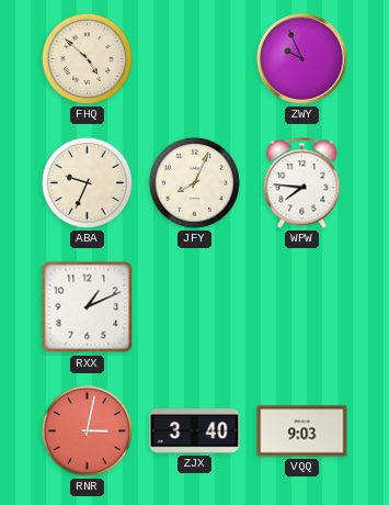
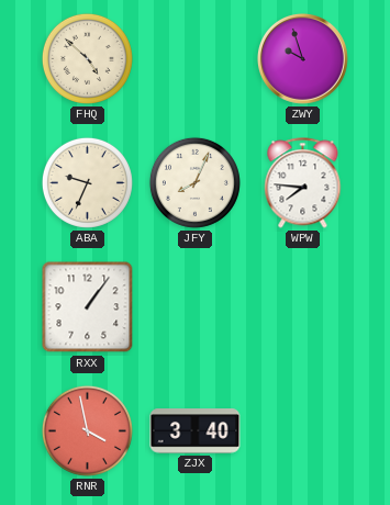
ZWY: 9:56 -> 9:57
RXX: 1:11 -> 1:06
RNR: 3:02 -> 3:58
VQQ: 9:03 -> none
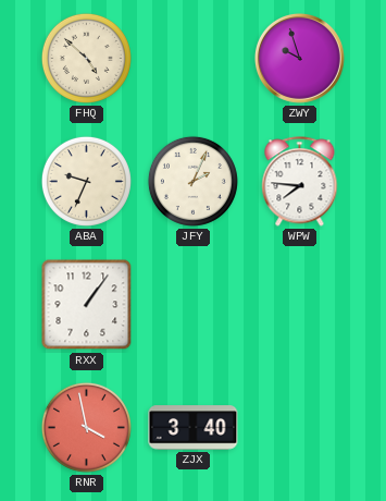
JFY: 8:04 -> 2:04
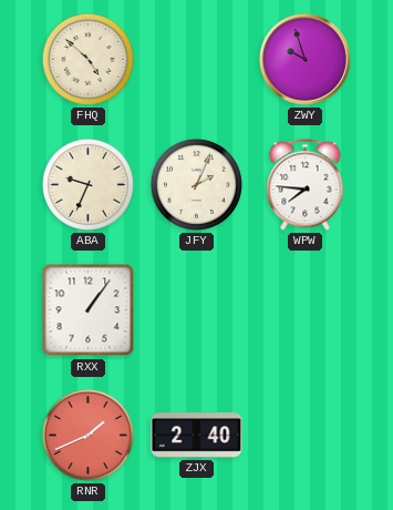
RNR: 3:58 -> 1:41
ZJX: 3:40 -> 2:40
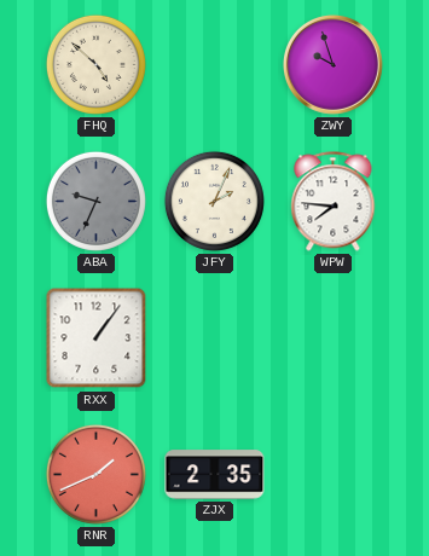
ABA dial: cream -> grey
ZJX: 2:40 -> 2:35
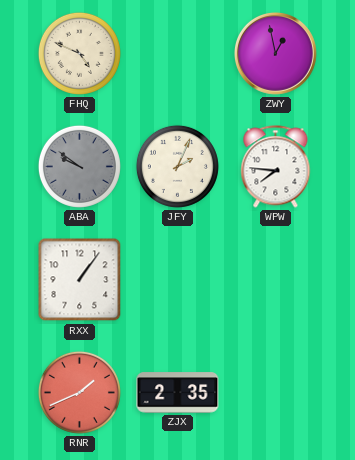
FHQ: 4:52 -> 4:49
ZWY: 9:57 -> 12:58
ABA: 9:34 -> 9:51
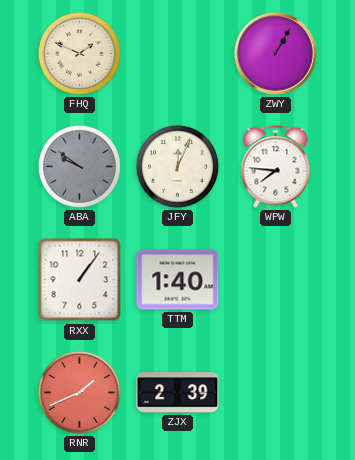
FHQ: 4:49 -> 1:49
ZWY: 12:58 -> 1:05
JFY: 2:04 -> 12:04
TTM: none -> 1:40
ZJX: 2:35 -> 2:39
